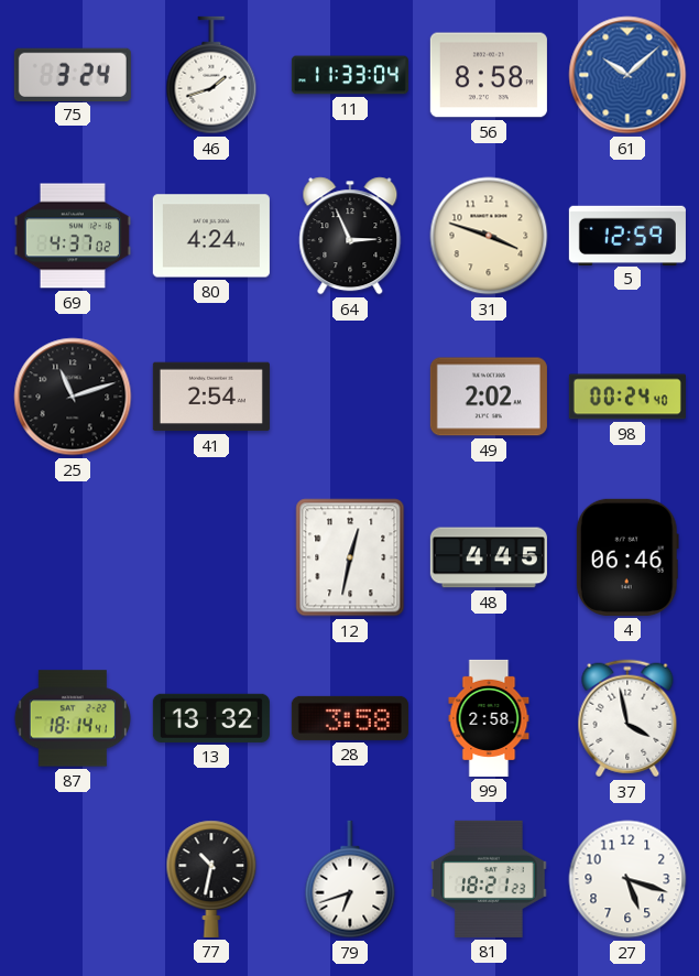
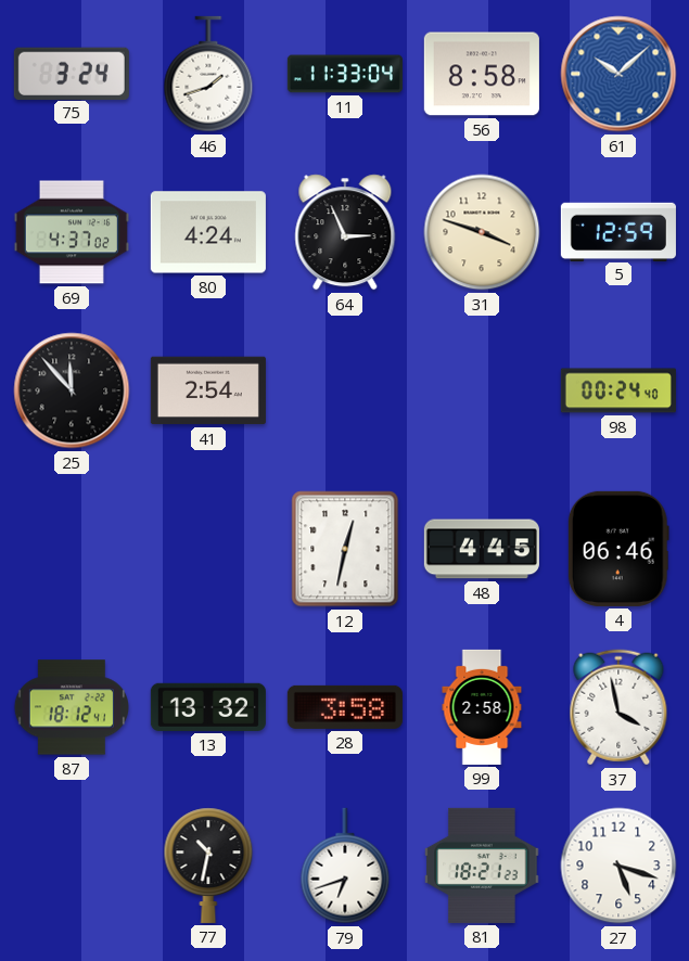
25: 11:12 -> 11:53
49: 2:02 -> none
87: 18:14 -> 18:12
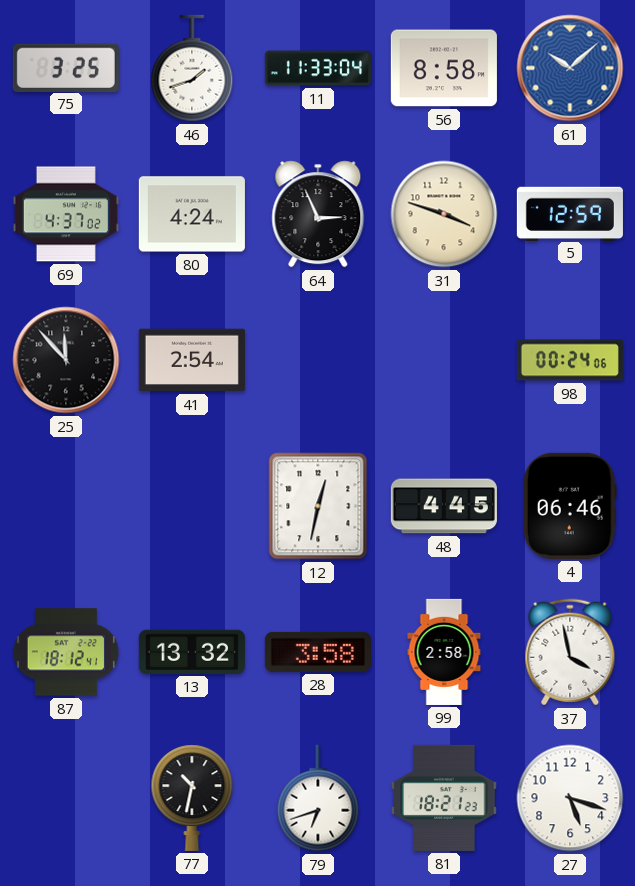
75: 3:24 -> 3:25
98: 00:24:40 -> 00:24:06
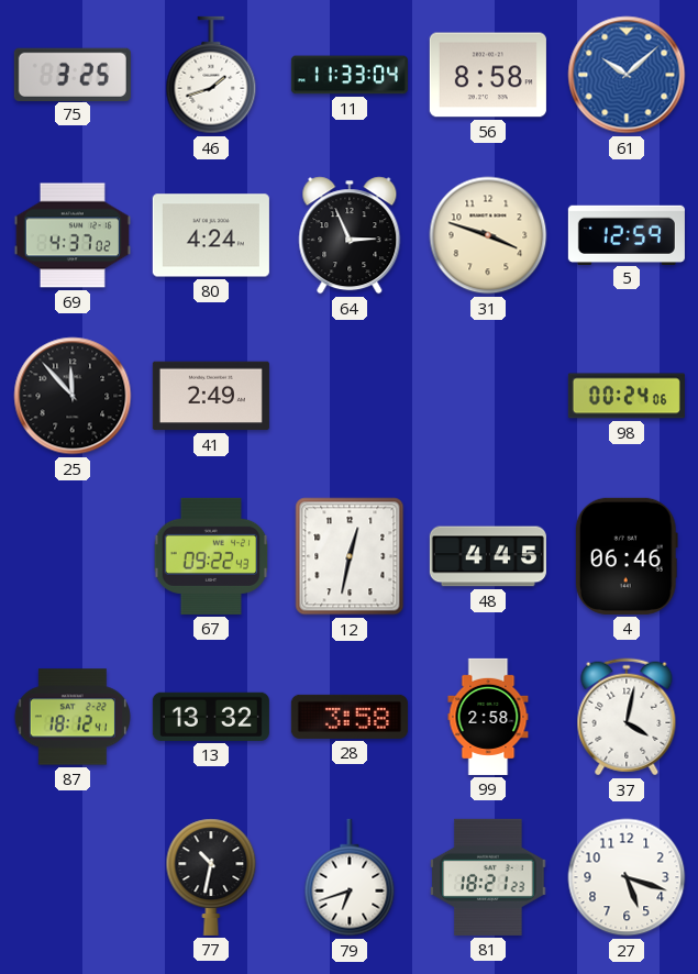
41: 2:54 -> 2:49
67: none -> 09:22
37: 3:58 -> 4:02
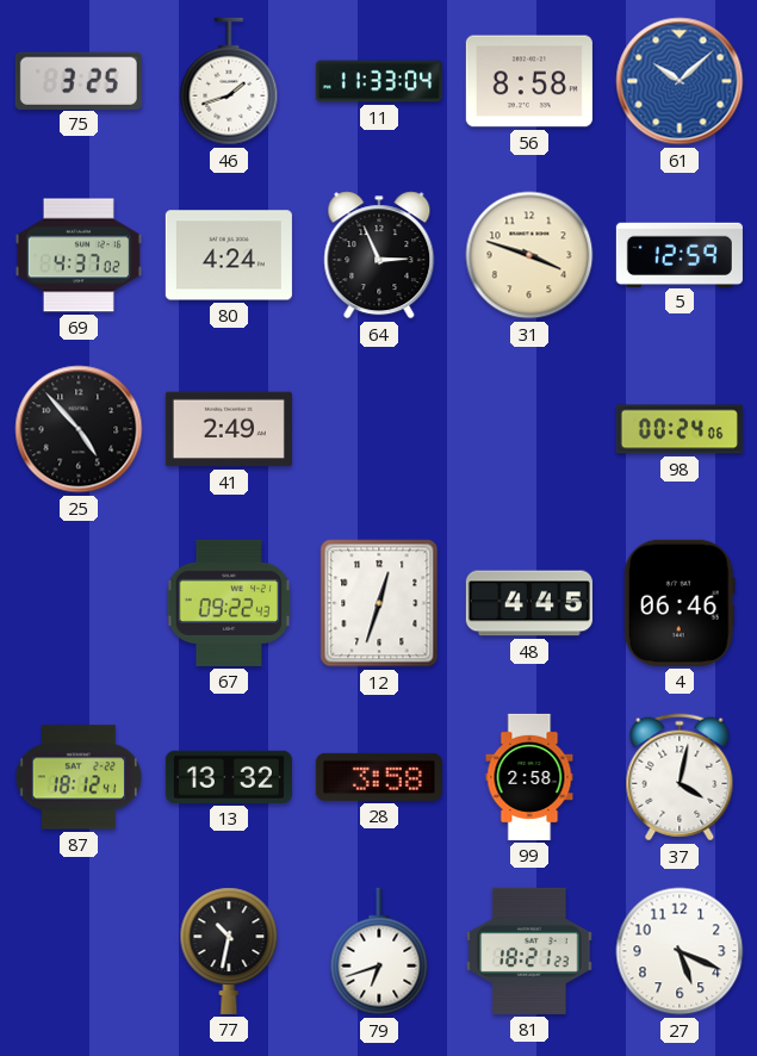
25: 11:53 -> 4:53
12: 12:32 -> 12:33
27: 5:18 -> 5:19
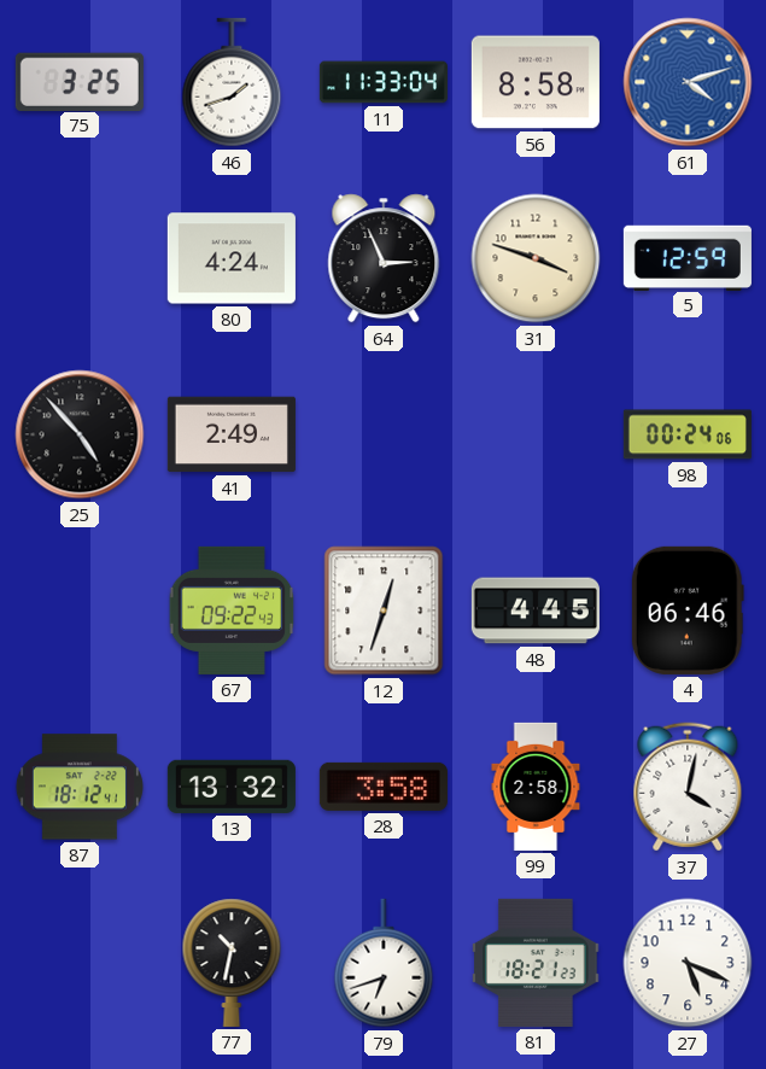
61: 10:08 -> 4:12
69: 4:37 -> none
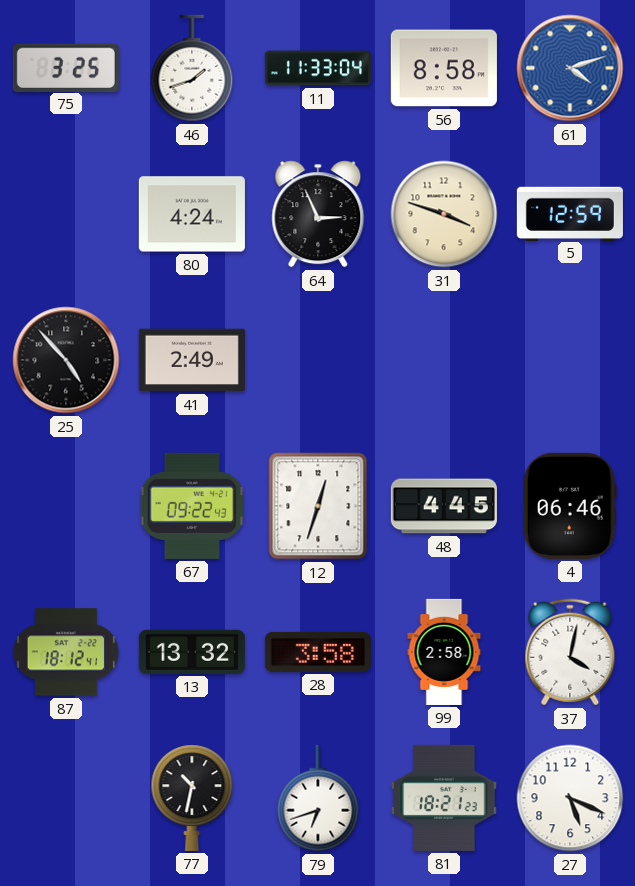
98: 00:24 -> none
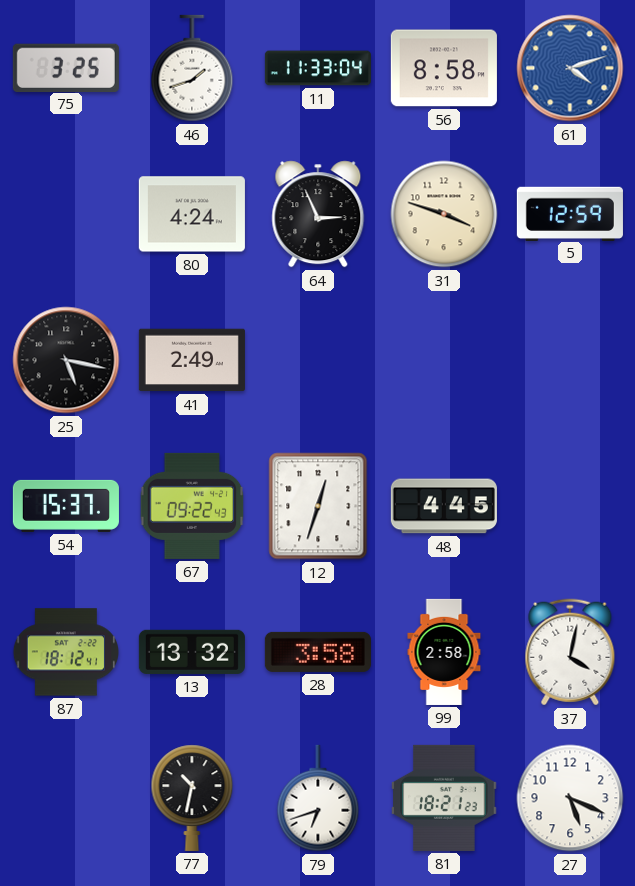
25: 4:53 -> 5:17
54: none -> 15:37
4: 06:46 -> none
